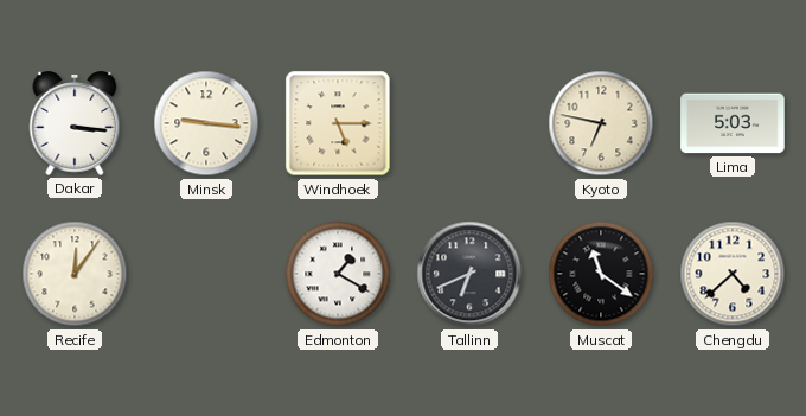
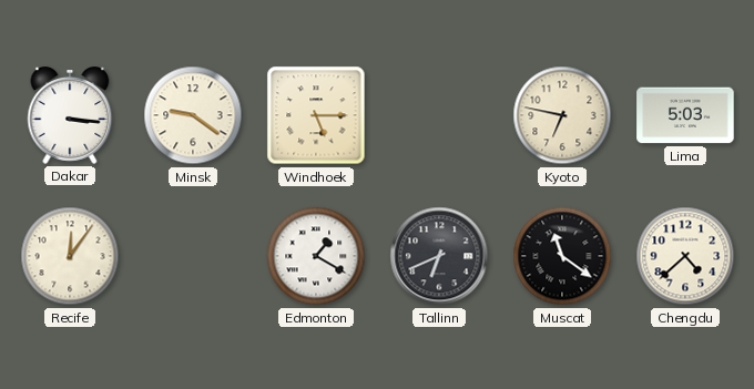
Minsk: 9:16 -> 9:21
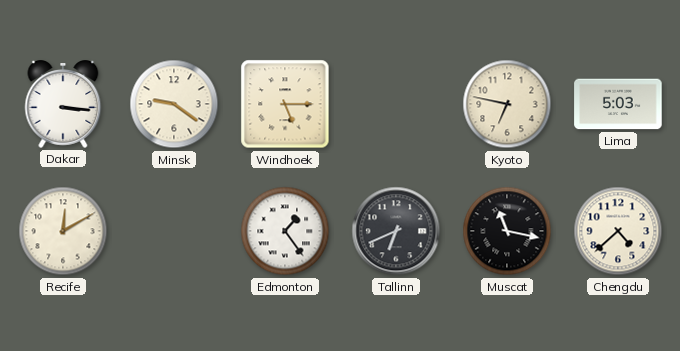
Recife: 12:06 -> 12:10
Edmonton: 1:20 -> 1:24
Muscat: 11:21 -> 11:17
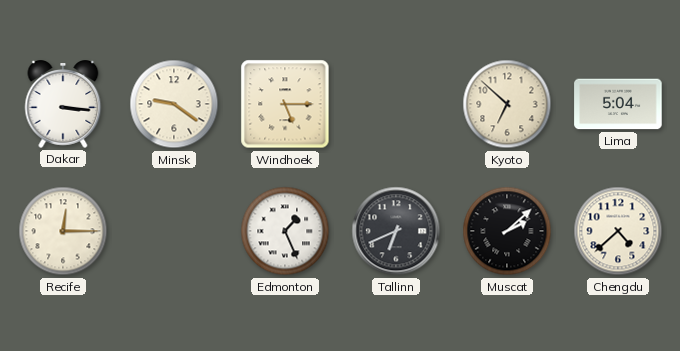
Kyoto: 6:47 -> 6:52
Lima: 5:03 -> 5:04
Recife: 12:10 -> 12:15
Edmonton: 1:24 -> 1:26
Muscat: 11:17 -> 2:08
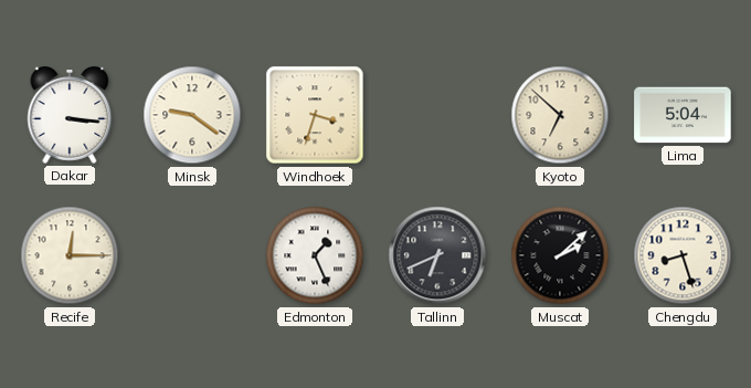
Windhoek: 5:15 -> 3:33
Chengdu: 4:38 -> 8:27
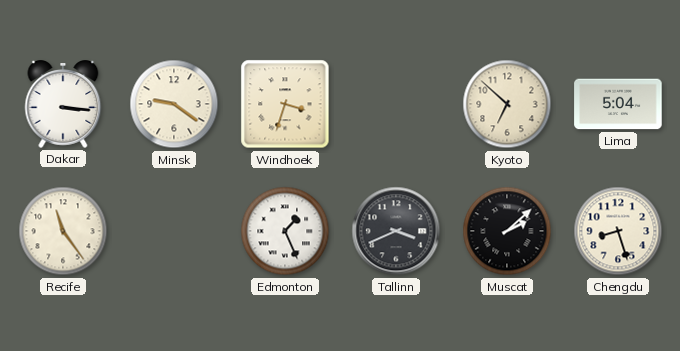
Recife: 12:15 -> 11:24
Tallinn: 6:41 -> 3:41
